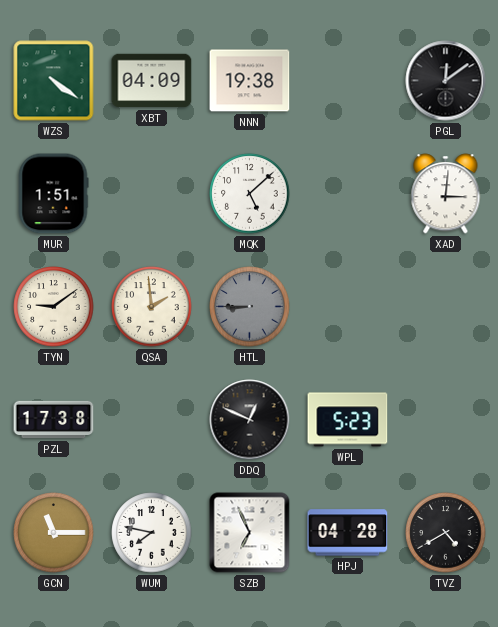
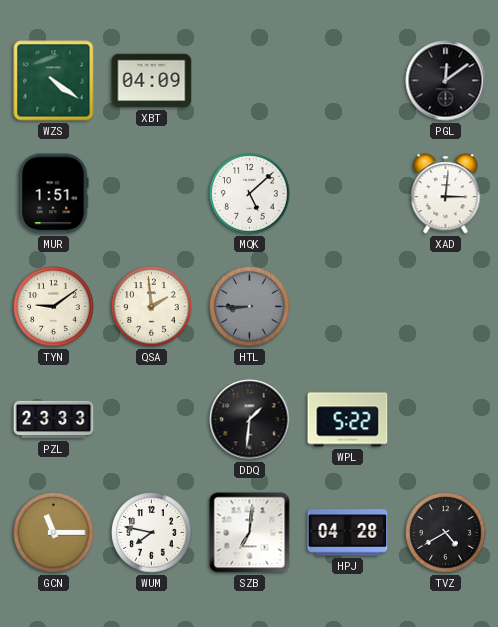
NNN: 19:38 -> none
PZL: 17:38 -> 23:33
DDQ: 12:49 -> 1:31
WPL: 5:23 -> 5:22
SZB: 6:56 -> 7:01
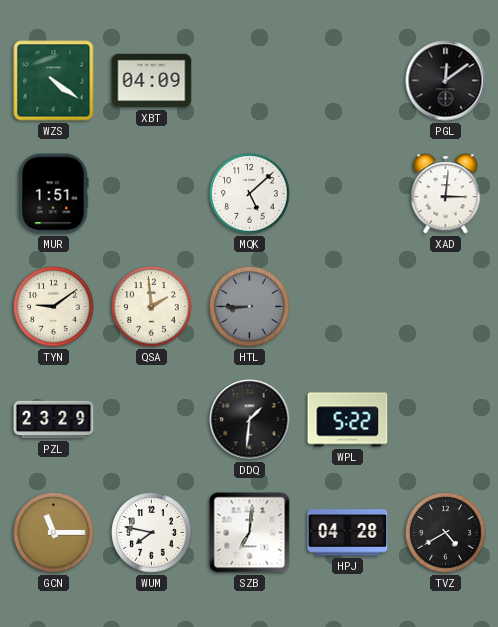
PZL: 23:33 -> 23:29
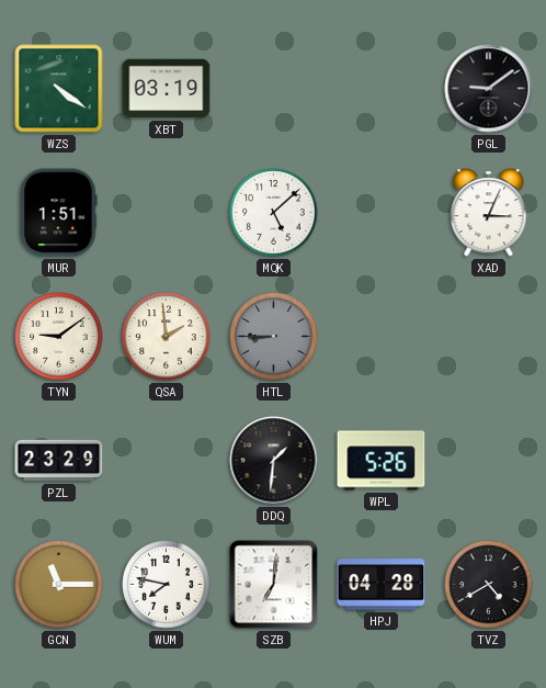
XBT: 04:09 -> 03:19
PGL: 12:09 -> 9:09
XAD: 3:01 -> 3:04
WPL: 5:22 -> 5:26
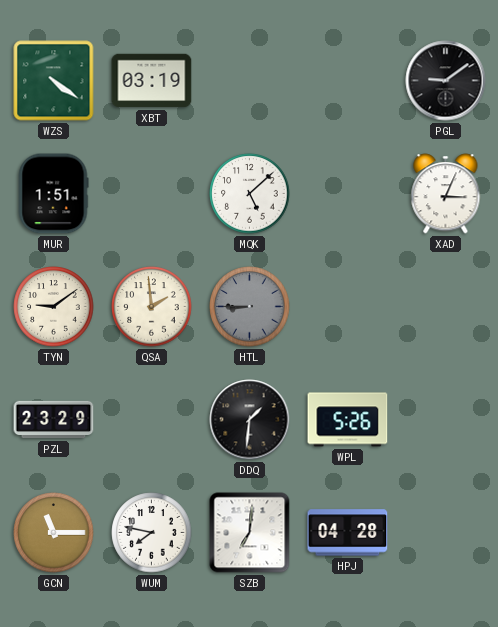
TVZ: 4:40 -> none
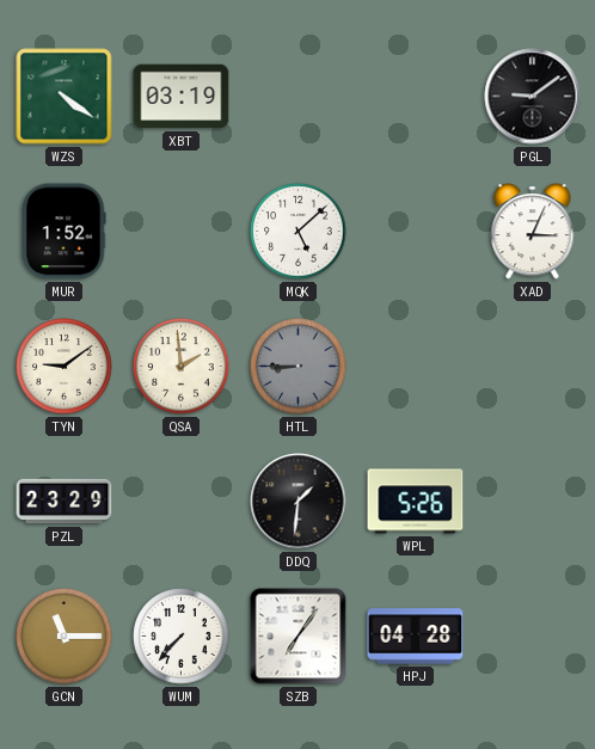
MUR: 1:51 -> 1:52
WUM: 7:47 -> 7:37
SZB: 7:01 -> 7:06
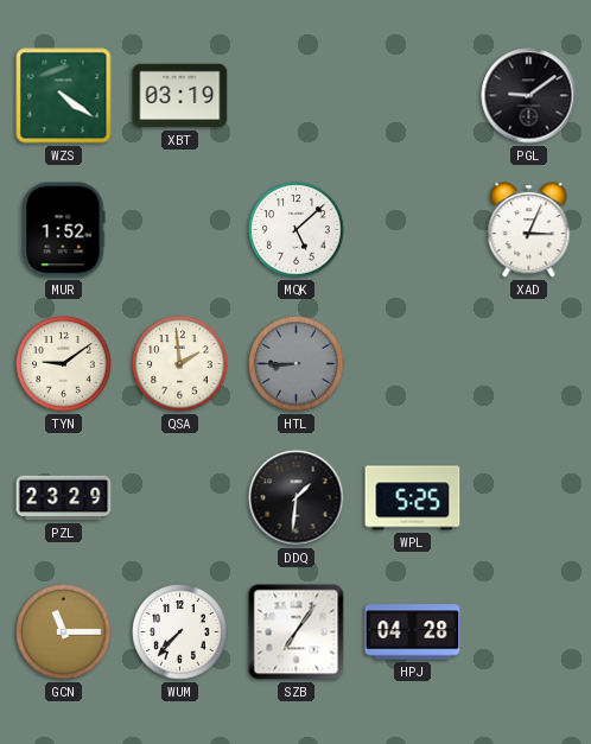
WPL: 5:26 -> 5:25
